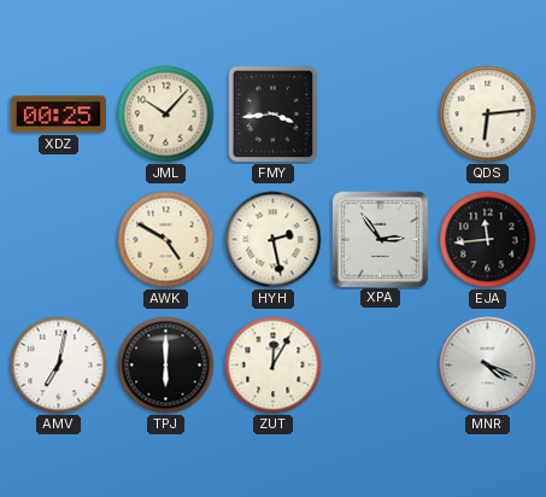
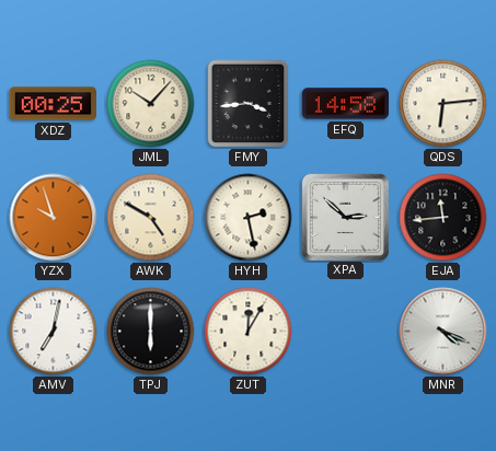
EFQ: none -> 14:58
YZX: none -> 9:57
XPA: 2:54 -> 2:52
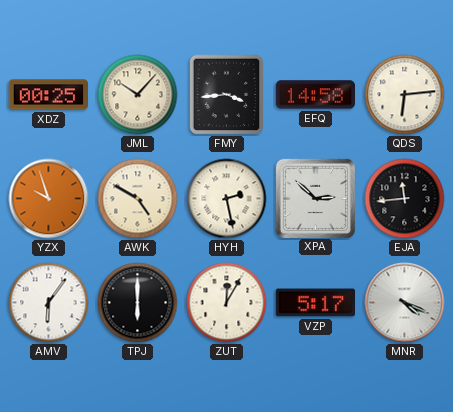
AMV: 7:02 -> 6:06
VZP: none -> 5:17
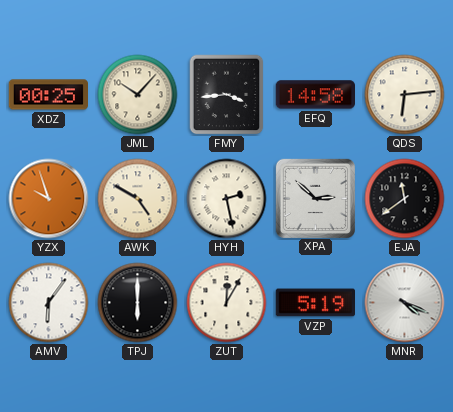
EJA: 11:44 -> 11:39
VZP: 5:17 -> 5:19
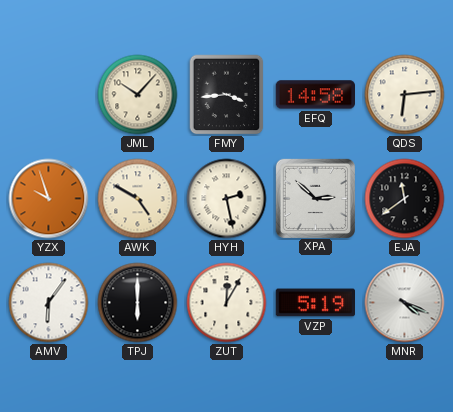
XDZ: 00:25 -> none
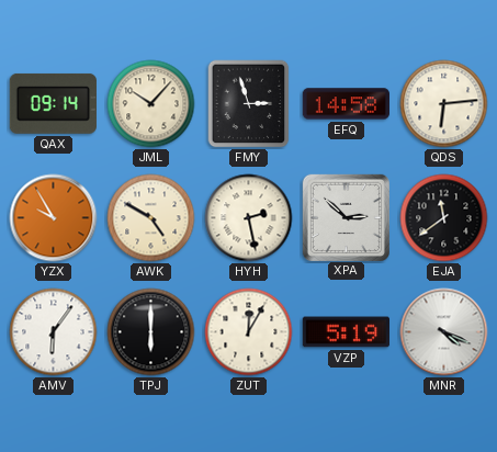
QAX: none -> 09:14
FMY: 3:44 -> 2:57
YZX: 9:57 -> 9:55
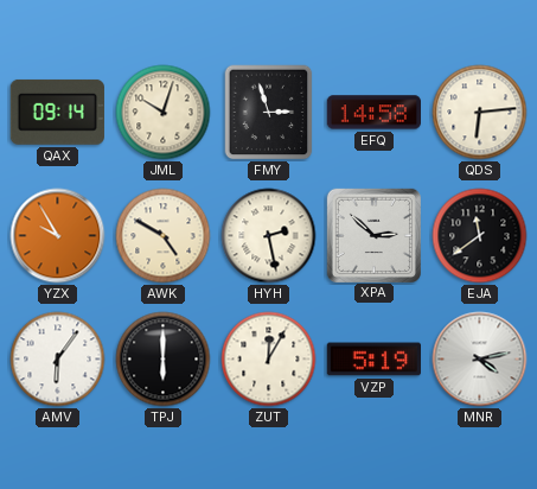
JML: 10:07 -> 10:03
MNR: 4:19 -> 4:13
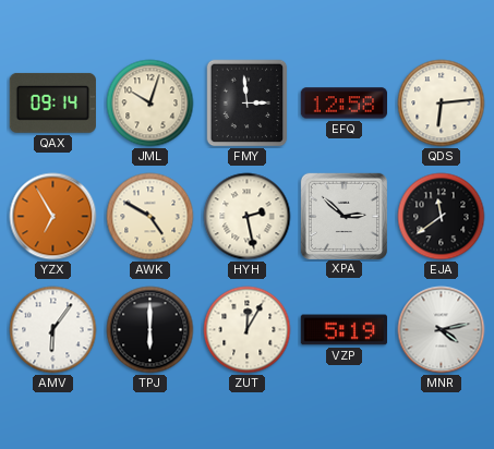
FMY: 2:57 -> 2:59
EFQ: 14:58 -> 12:58
YZX: 9:55 -> 6:55
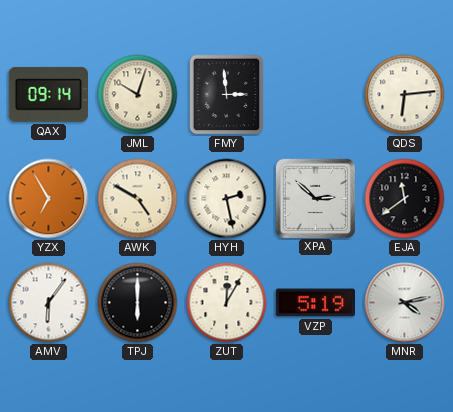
EFQ: 12:58 -> none
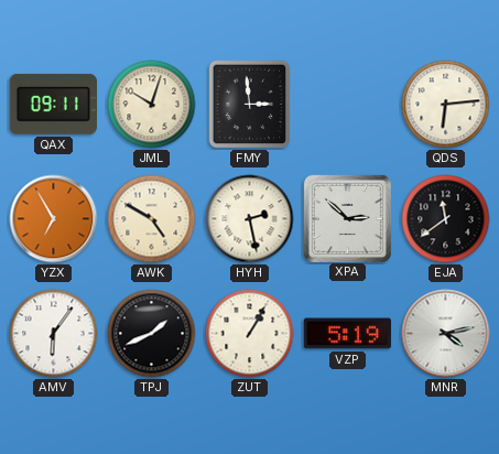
QAX: 09:14 -> 09:11
TPJ: 6:00 -> 1:41
ZUT: 12:05 -> 1:05
